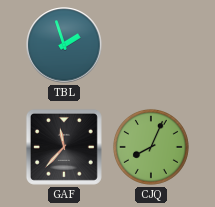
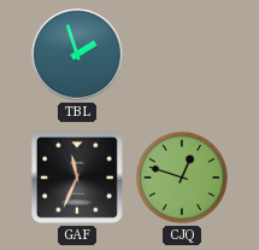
GAF: 11:37 -> 11:34
CJQ: 8:04 -> 12:48
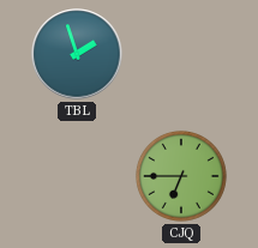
GAF: 11:34 -> none
CJQ: 12:48 -> 6:45
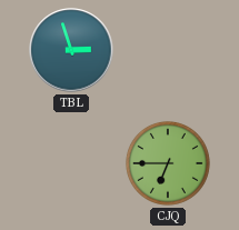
TBL: 1:57 -> 2:57
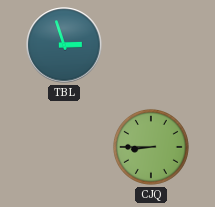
CJQ: 6:45 -> 8:45
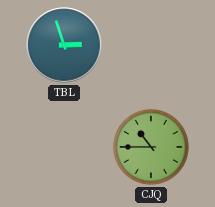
CJQ: 8:45 -> 10:45
